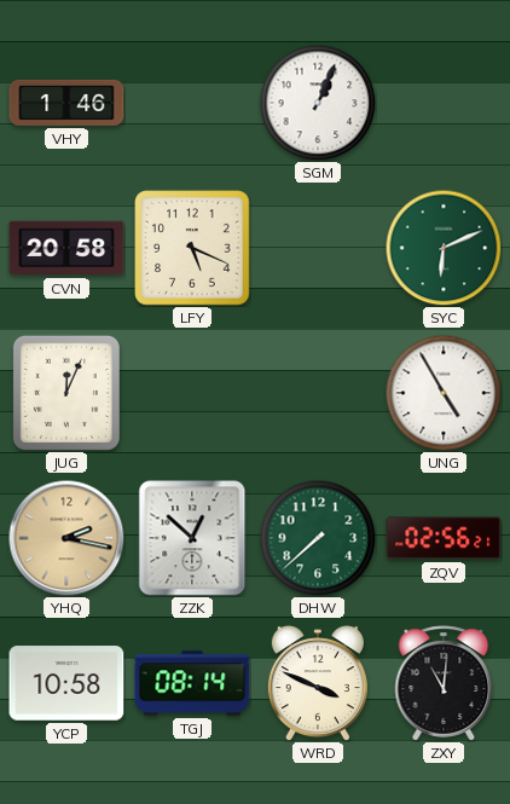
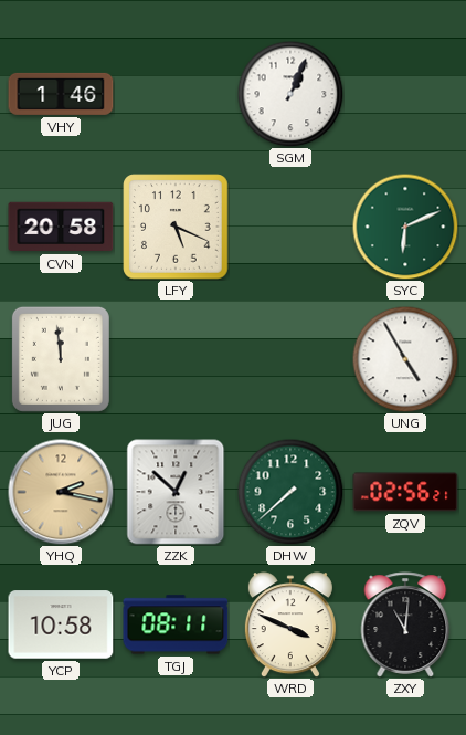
JUG: 12:04 -> 11:59
TGJ: 08:14 -> 08:11
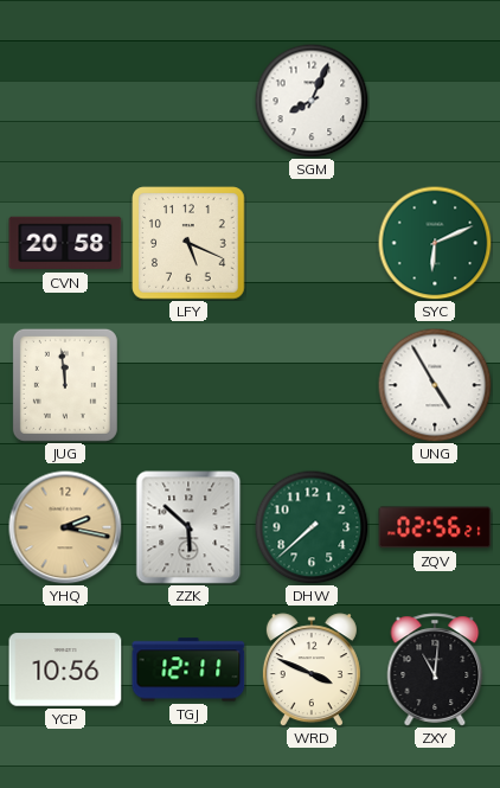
VHY: 1:46 -> none
SGM: 1:04 -> 8:04
ZZK: 12:52 -> 5:52
YCP: 10:58 -> 10:56
TGJ: 08:11 -> 12:11
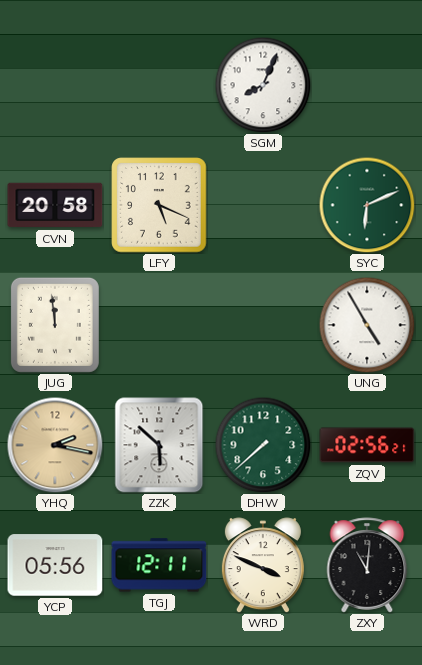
YCP: 10:56 -> 05:56
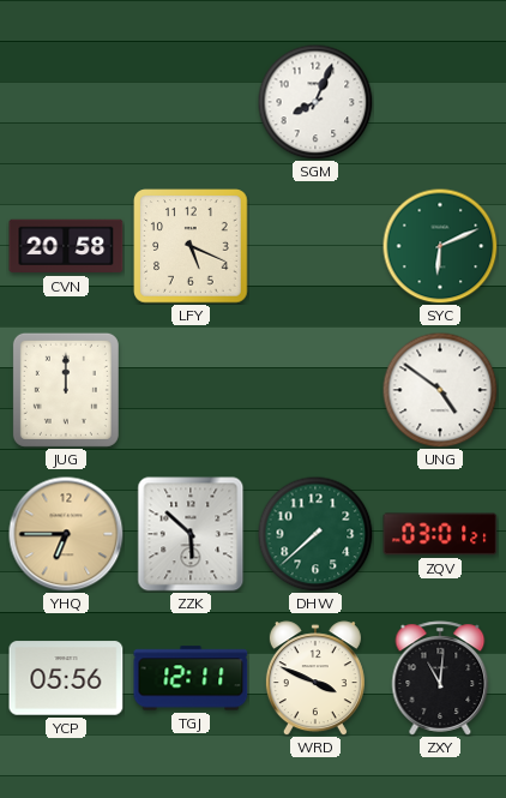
JUG: 11:59 -> 12:00
UNG: 4:55 -> 4:51
YHQ: 2:17 -> 6:45
ZQV: 02:56 -> 03:01
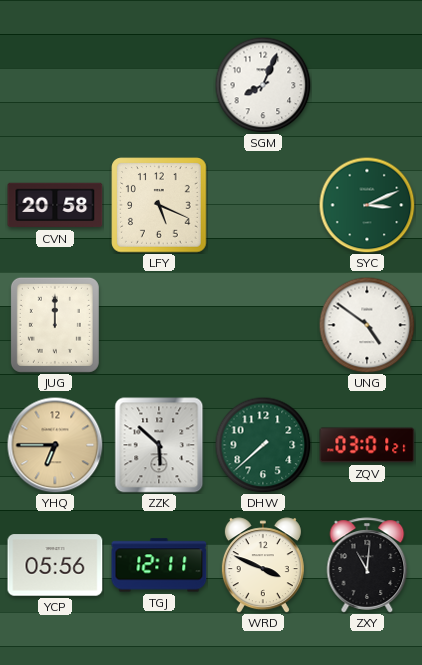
SYC: 6:11 -> 3:11
